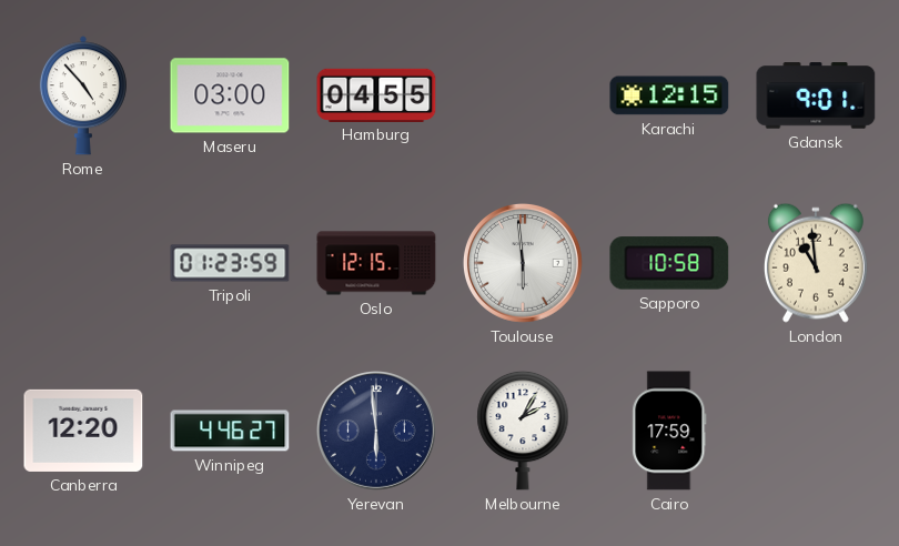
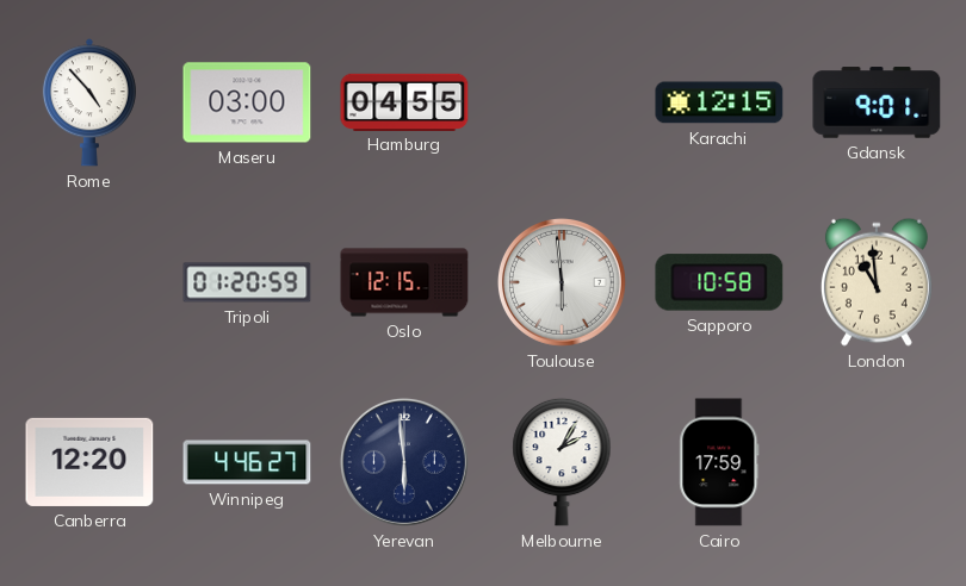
Tripoli: 01:23 -> 01:20
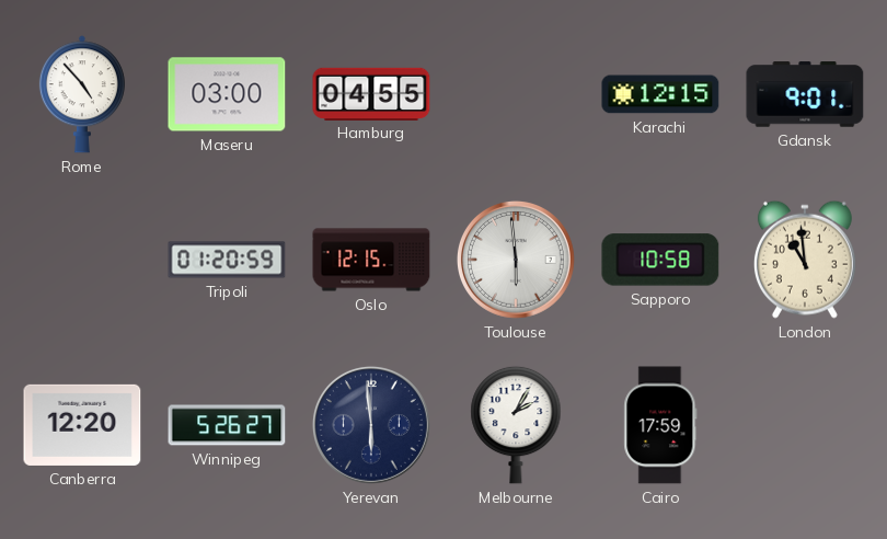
Winnipeg: 4:46 -> 5:26
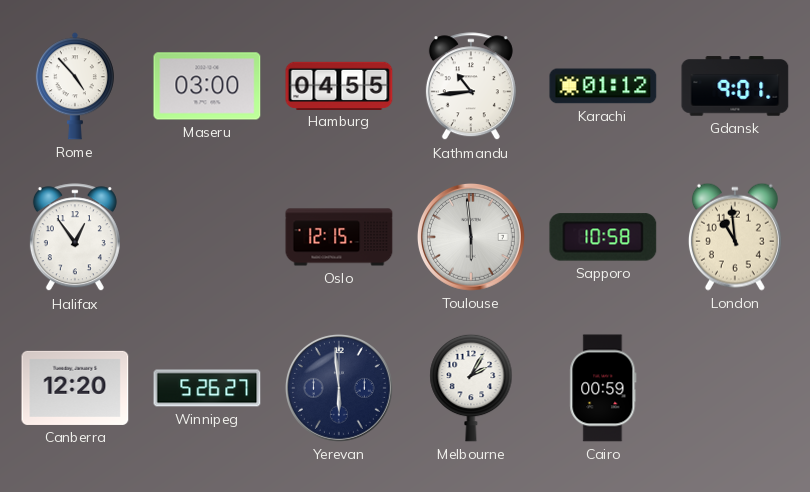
Kathmandu: none -> 10:44
Karachi: 12:15 -> 01:12
Halifax: none -> 12:54
Tripoli: 01:20 -> none
Cairo: 17:59 -> 00:59
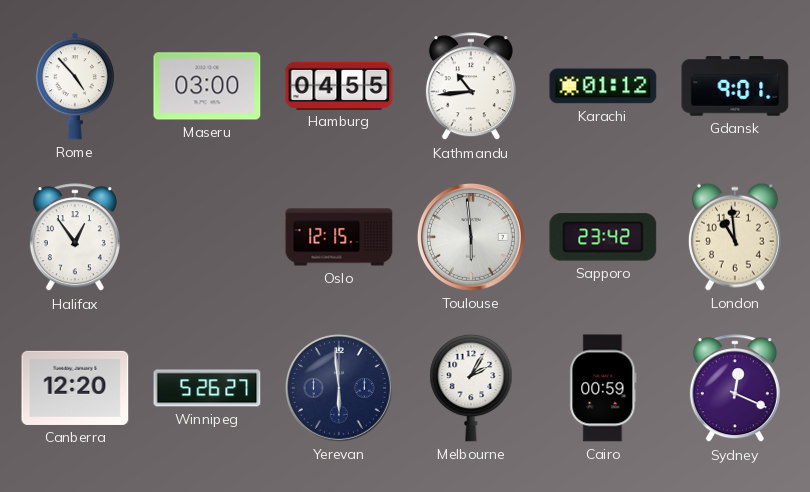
Sapporo: 10:58 -> 23:42
Sydney: none -> 12:19
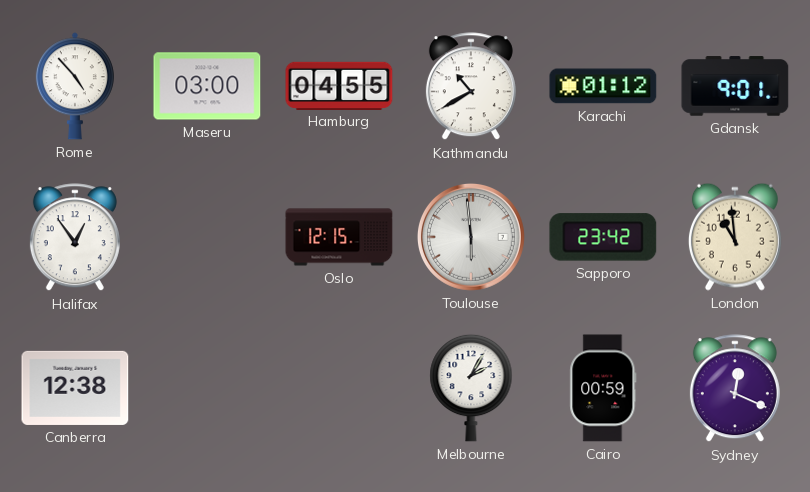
Kathmandu: 10:44 -> 10:40
Canberra: 12:20 -> 12:38
Winnipeg: 5:26 -> none
Yerevan: 5:59 -> none
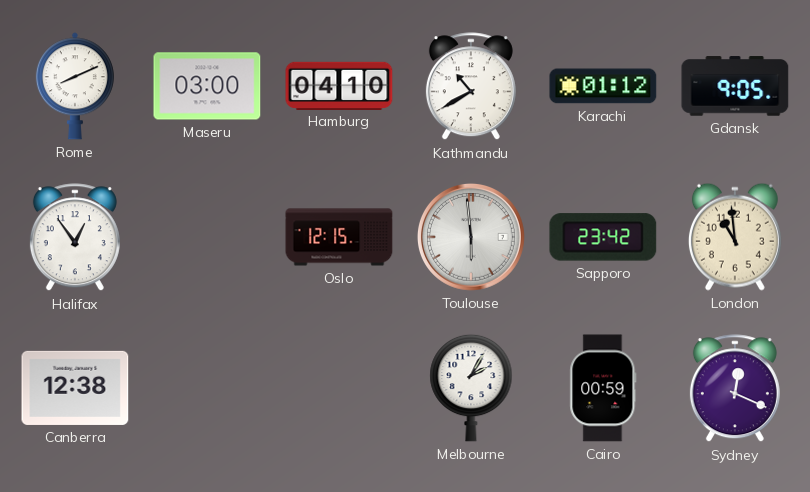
Rome: 4:53 -> 8:11
Hamburg: 04:55 -> 04:10
Gdansk: 9:01 -> 9:05
